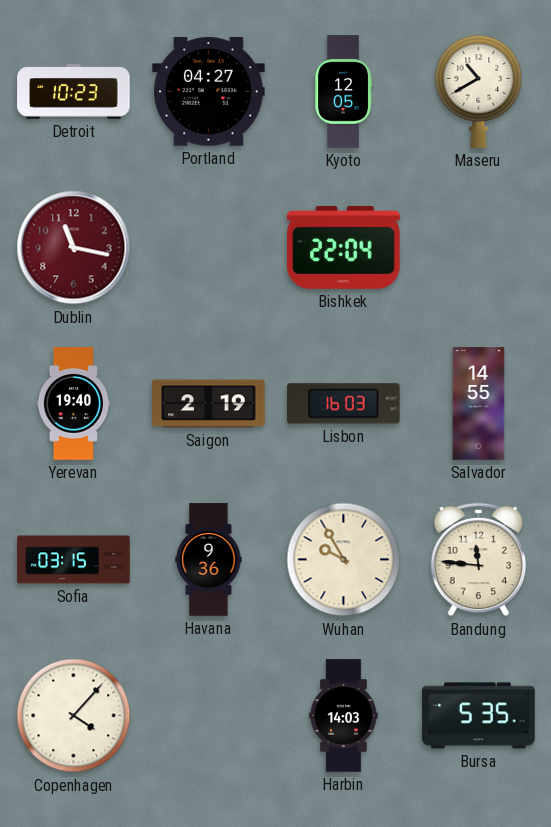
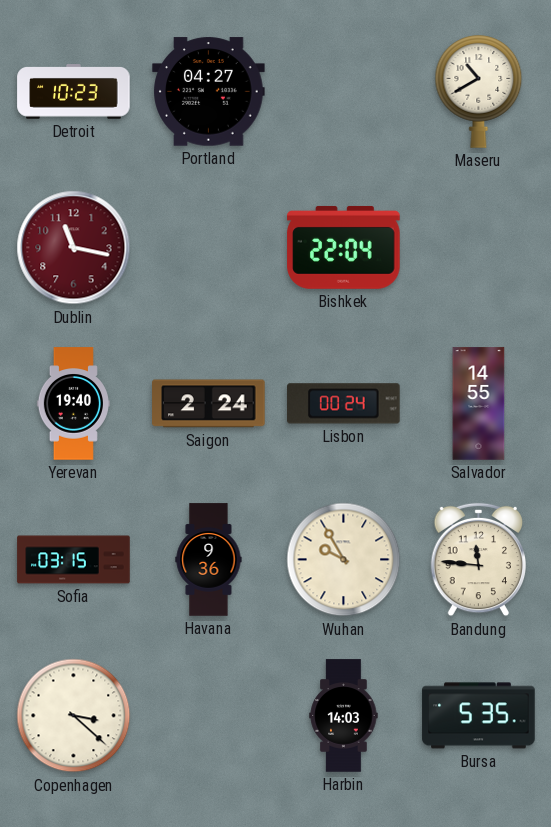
Kyoto: 12:05 -> none
Saigon: 2:19 -> 2:24
Lisbon: 16:03 -> 00:24
Copenhagen: 4:07 -> 3:22
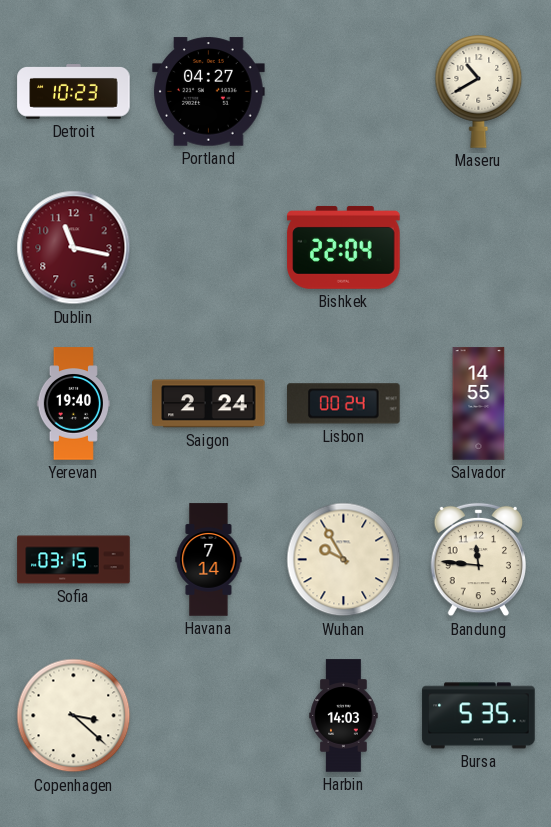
Havana: 9:36 -> 7:14
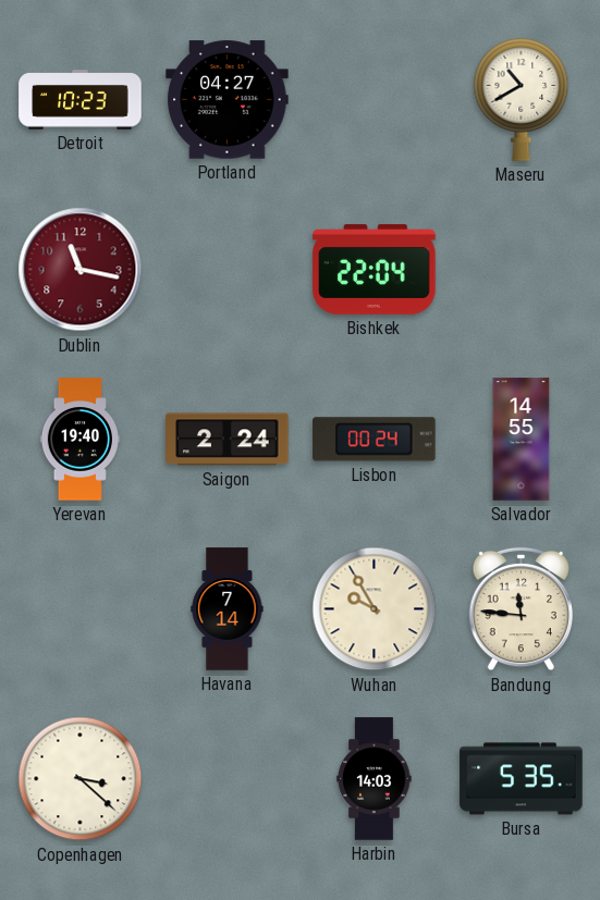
Sofia: 03:15 -> none
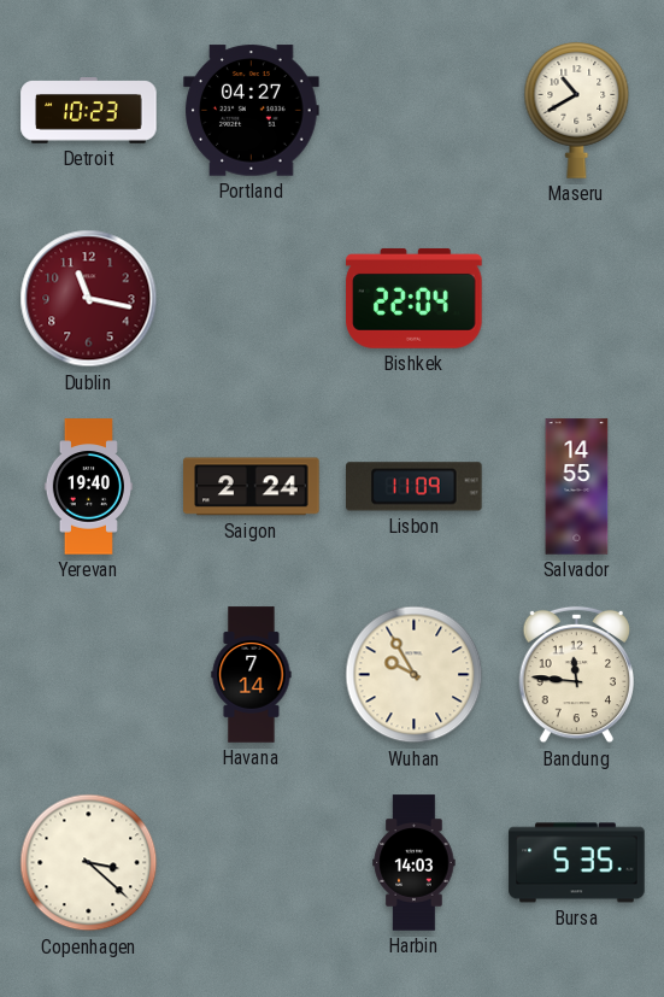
Lisbon: 00:24 -> 11:09
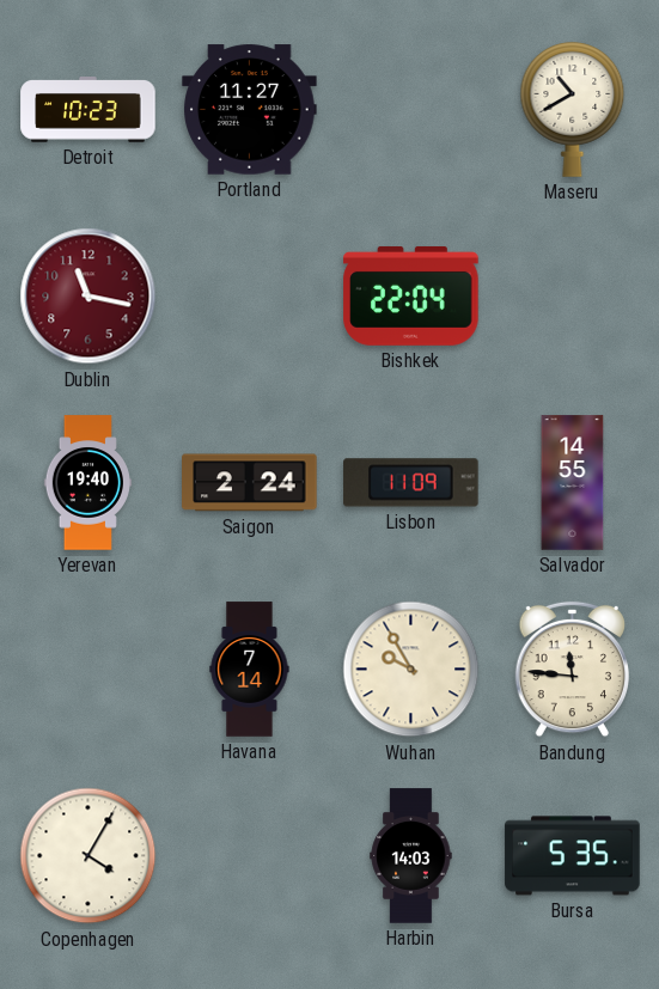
Portland: 04:27 -> 11:27
Copenhagen: 3:22 -> 4:05
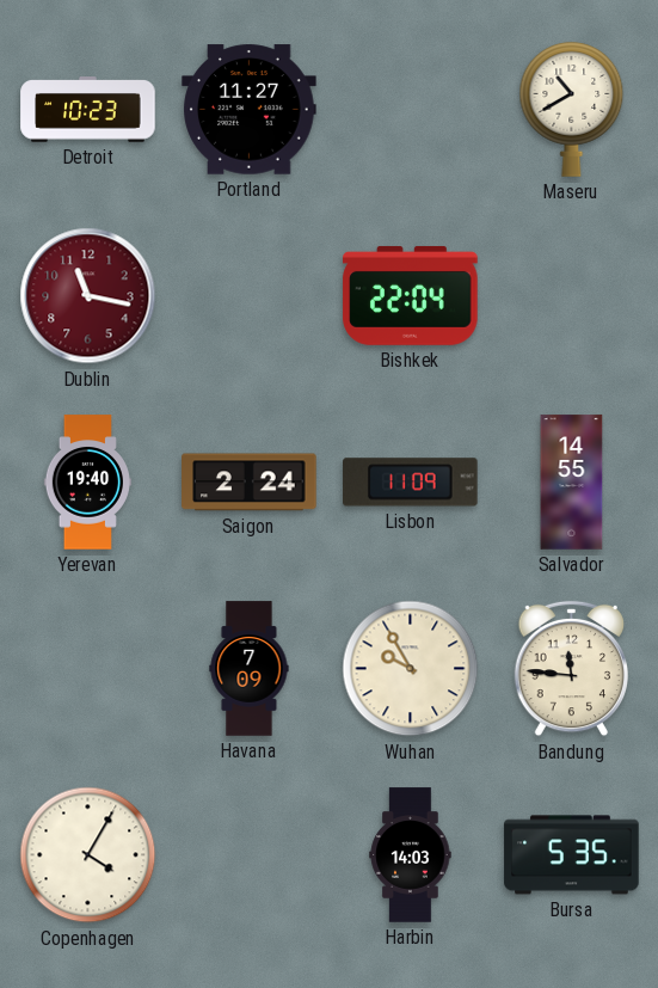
Havana: 7:14 -> 7:09
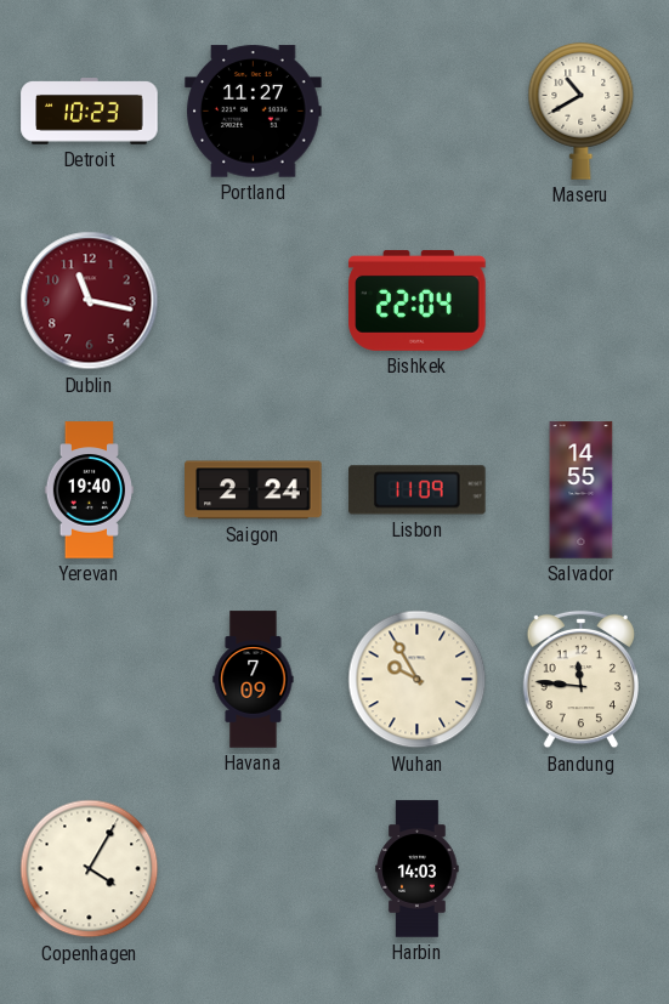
Bursa: 5:35 -> none
